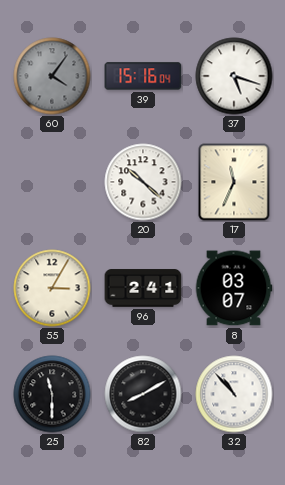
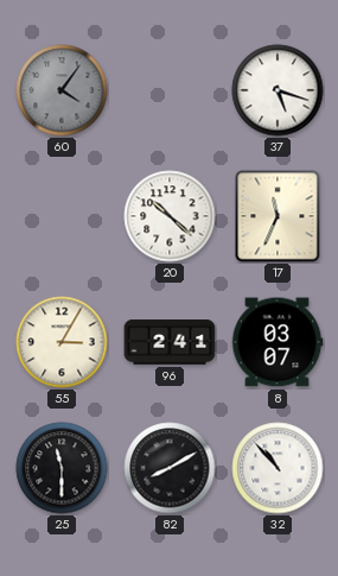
39: 15:16 -> none
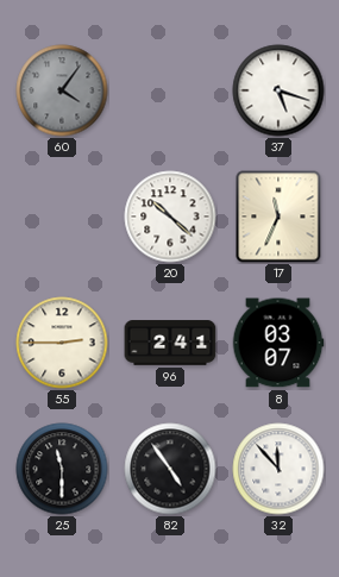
55: 3:05 -> 2:45
82: 8:10 -> 4:54
32: 10:53 -> 11:53
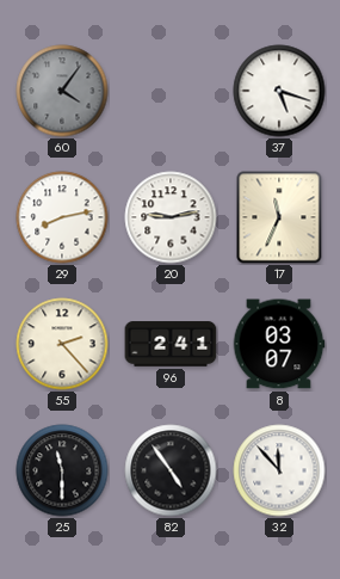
29: none -> 8:13
20: 10:22 -> 9:13
55: 2:45 -> 2:23
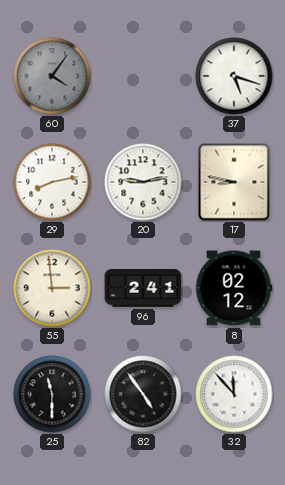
17: 11:34 -> 8:47
55: 2:23 -> 2:59
8: 03:07 -> 02:12
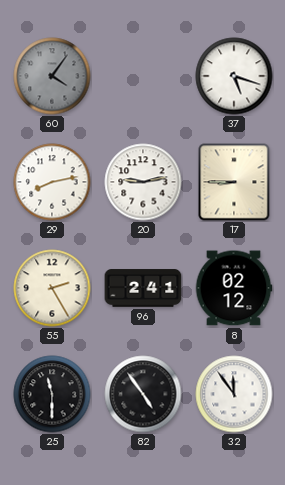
17: 8:47 -> 8:45
55: 2:59 -> 2:25
32: 11:53 -> 11:54
